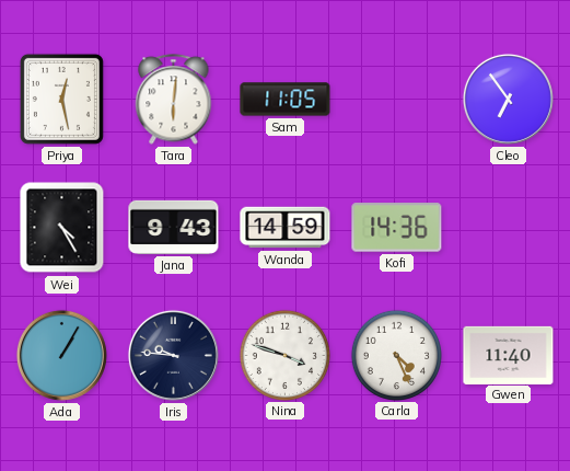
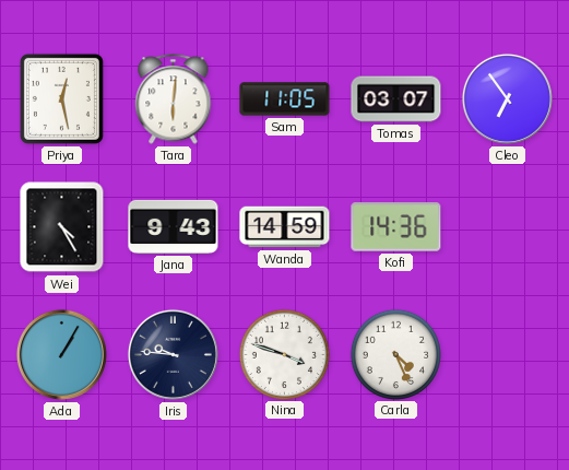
Tomas: none -> 03:07
Gwen: 11:40 -> none
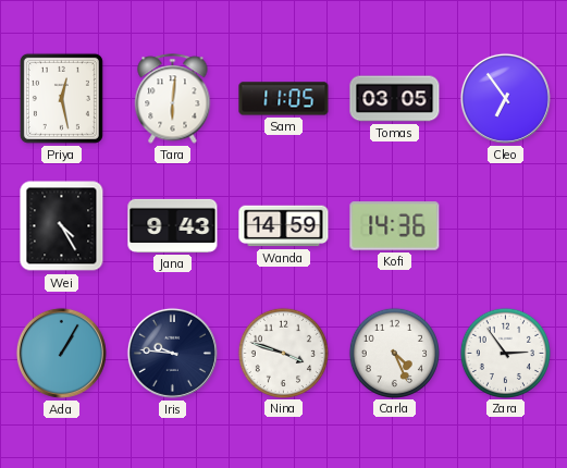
Tomas: 03:07 -> 03:05
Zara: none -> 2:54
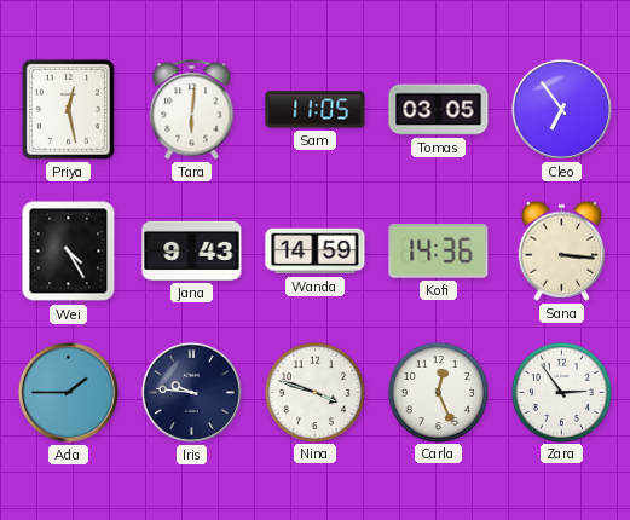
Sana: none -> 3:16
Ada: 1:05 -> 1:45
Carla: 4:26 -> 12:26
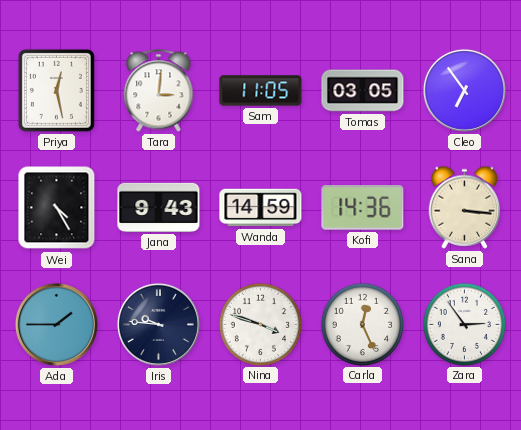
Tara: 6:01 -> 3:01
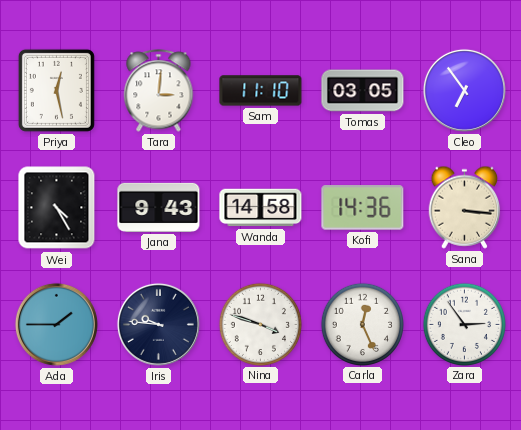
Sam: 11:05 -> 11:10
Wanda: 14:59 -> 14:58
